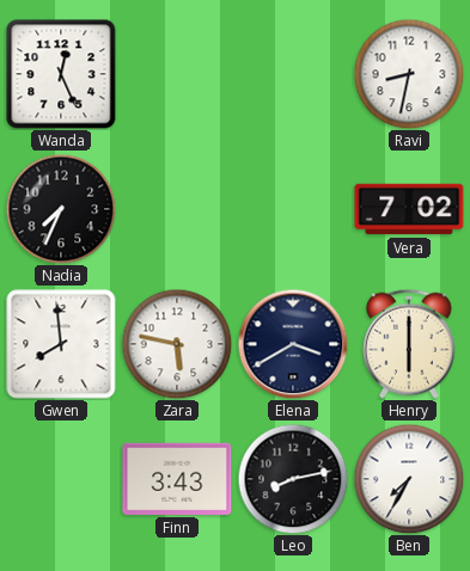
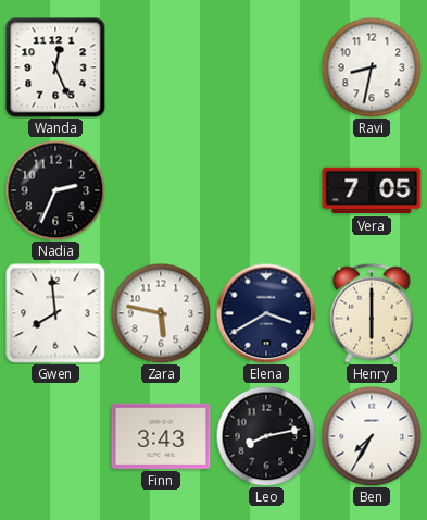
Nadia: 7:34 -> 2:34
Vera: 7:02 -> 7:05
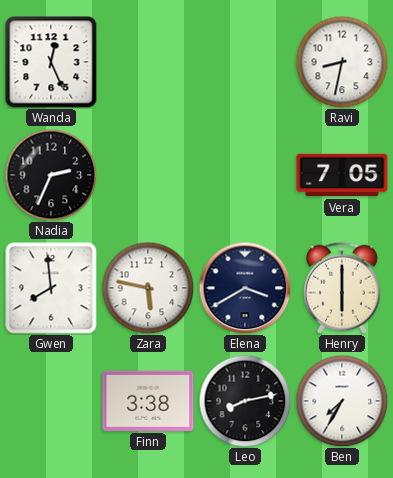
Finn: 3:43 -> 3:38
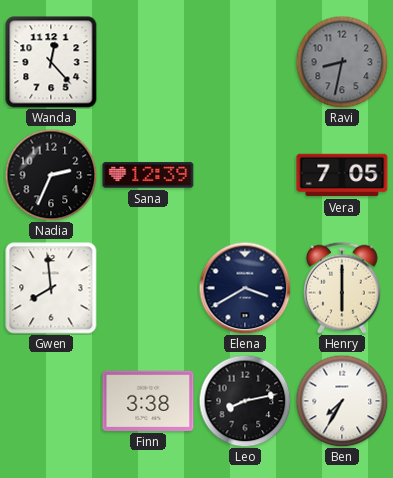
Wanda: 12:26 -> 12:23
Ravi dial: white -> grey
Sana: none -> 12:39
Zara: 5:47 -> none
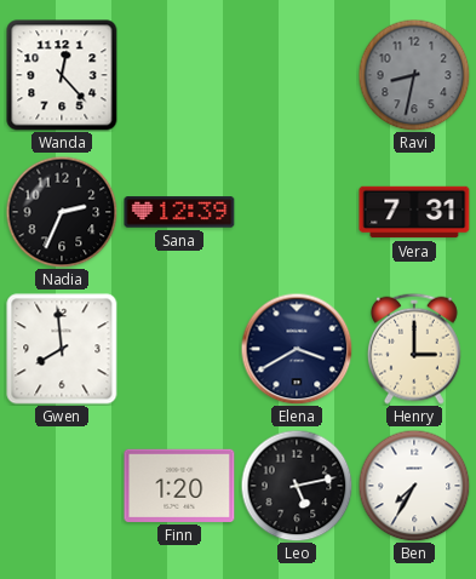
Vera: 7:05 -> 7:31
Henry: 6:00 -> 3:00
Finn: 3:38 -> 1:20
Leo: 8:13 -> 5:13
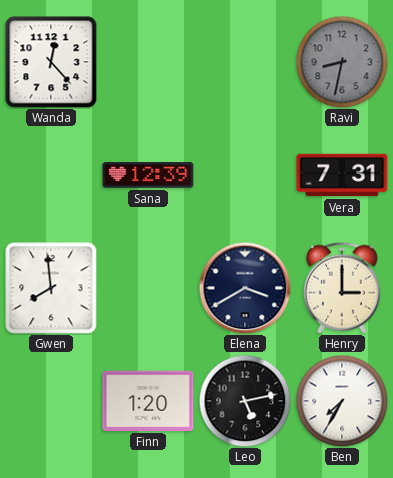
Nadia: 2:34 -> none
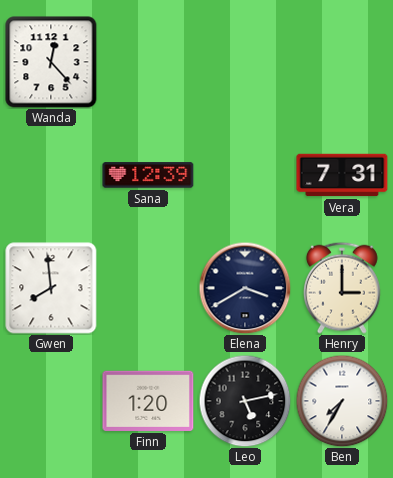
Ravi: 8:32 -> none
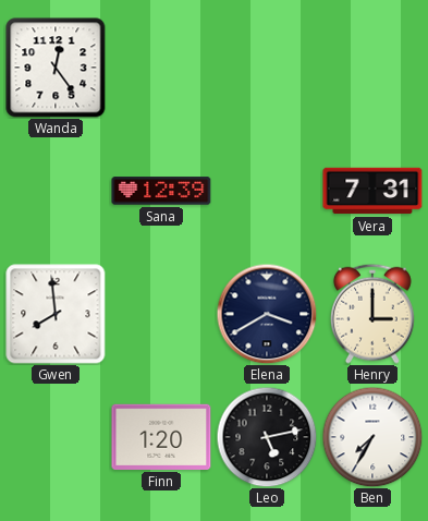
Wanda: 12:23 -> 12:24
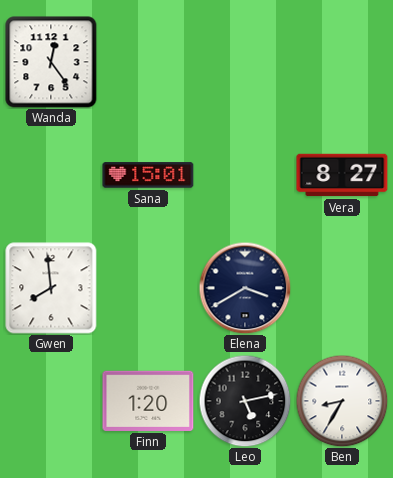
Sana: 12:39 -> 15:01
Vera: 7:31 -> 8:27
Henry: 3:00 -> none
Ben: 7:35 -> 8:35
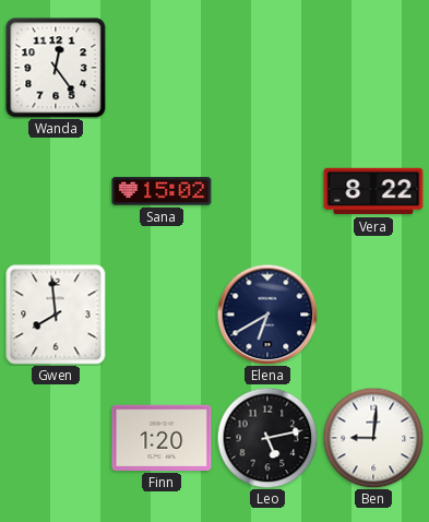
Sana: 15:01 -> 15:02
Vera: 8:27 -> 8:22
Elena: 3:40 -> 6:40
Ben: 8:35 -> 9:01
